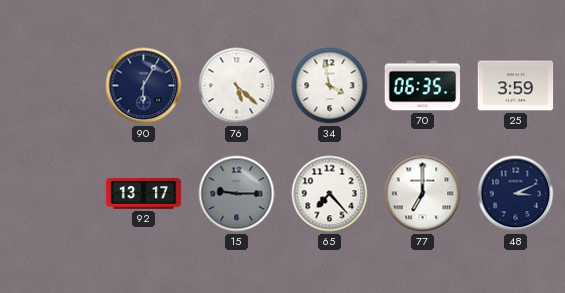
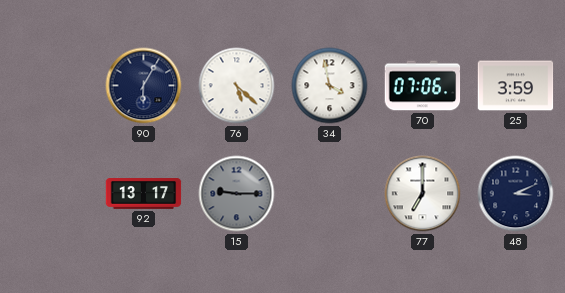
70: 06:35 -> 07:06
65: 7:23 -> none
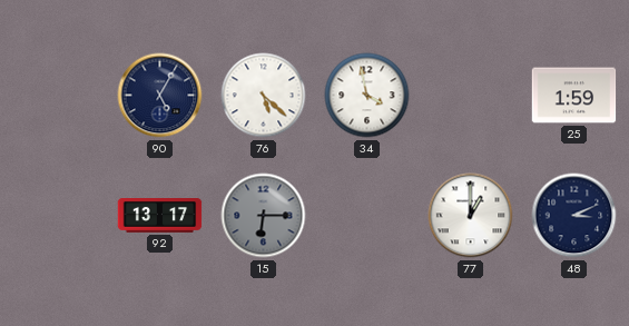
90: 6:05 -> 5:05
70: 07:06 -> none
25: 3:59 -> 1:59
15: 9:15 -> 6:15
77: 7:00 -> 1:00
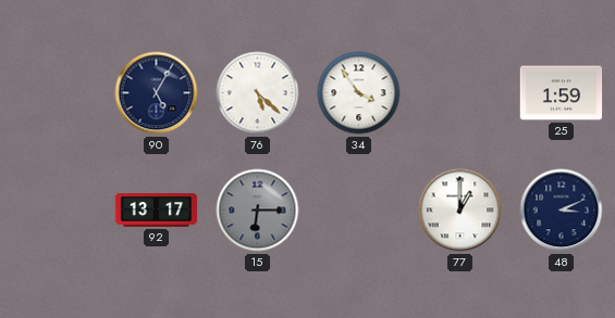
34: 3:58 -> 3:54
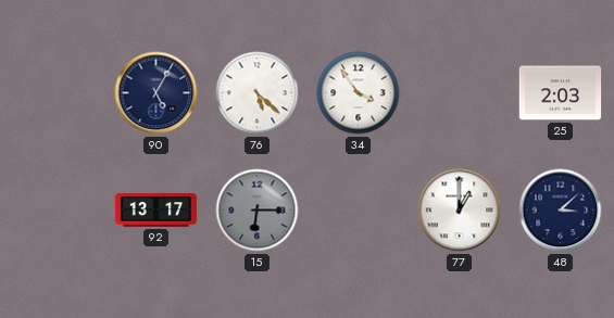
25: 1:59 -> 2:03
48: 3:11 -> 3:08
